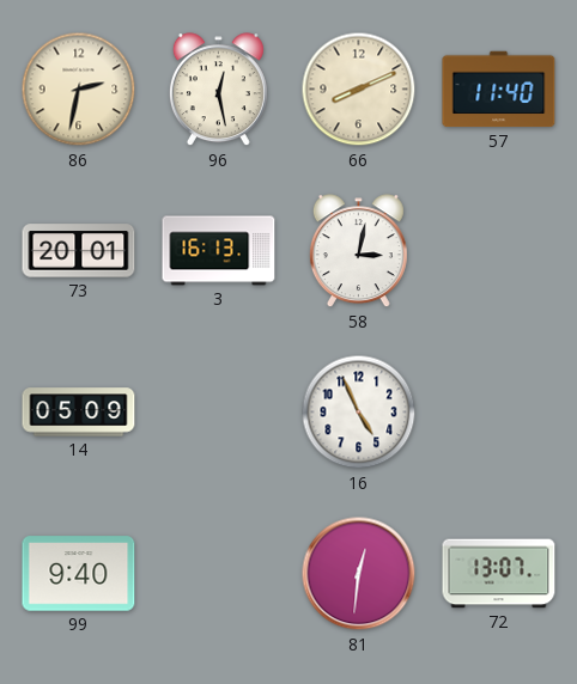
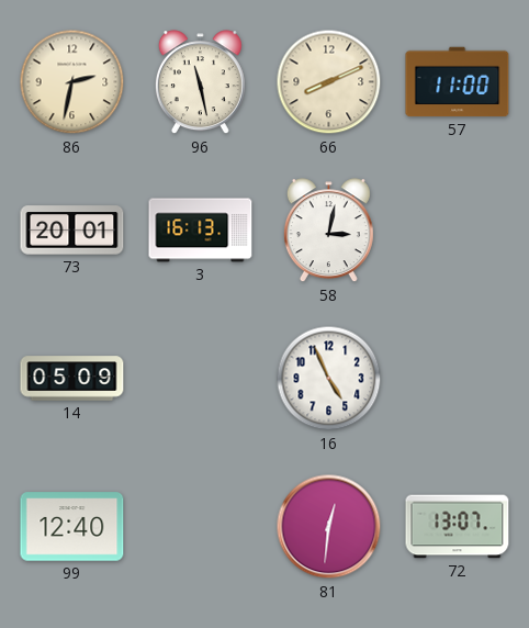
96: 12:28 -> 11:28
57: 11:40 -> 11:00
99: 9:40 -> 12:40
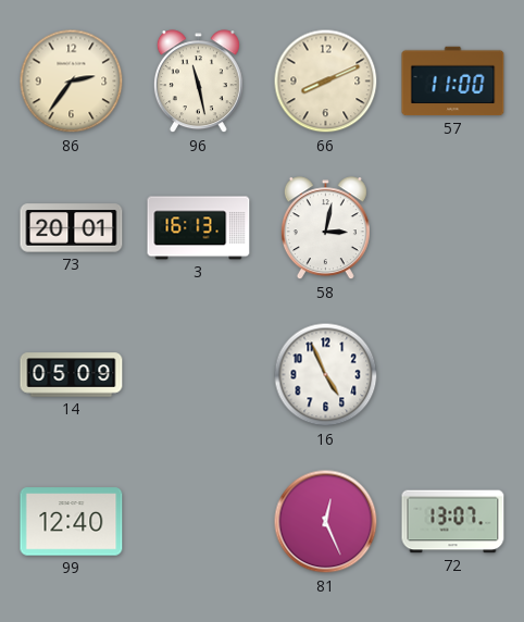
86: 2:32 -> 2:36
81: 12:31 -> 12:26
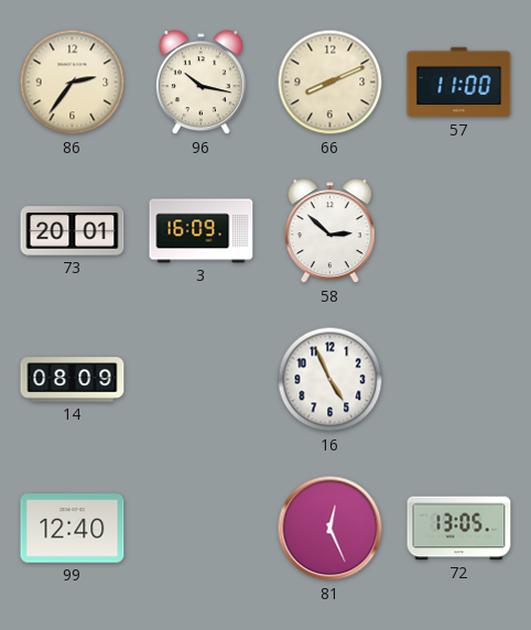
96: 11:28 -> 10:17
3: 16:13 -> 16:09
58: 3:02 -> 2:52
14: 05:09 -> 08:09
72: 13:07 -> 13:05
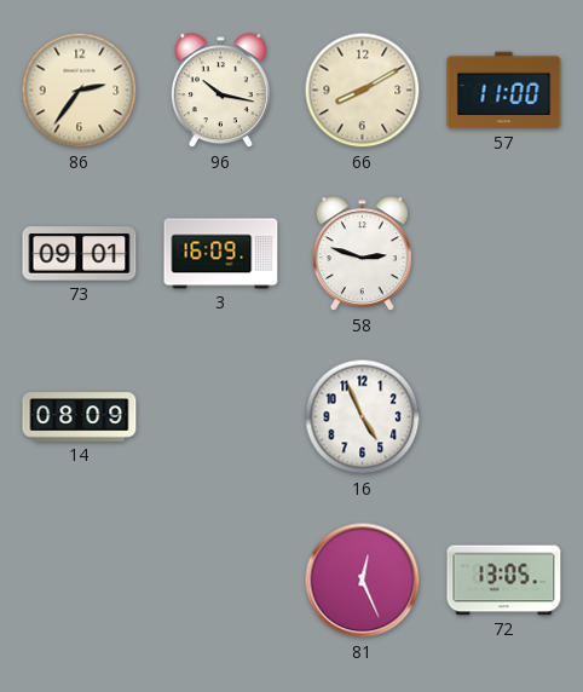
66: 8:11 -> 8:10
73: 20:01 -> 09:01
58: 2:52 -> 2:48
99: 12:40 -> none
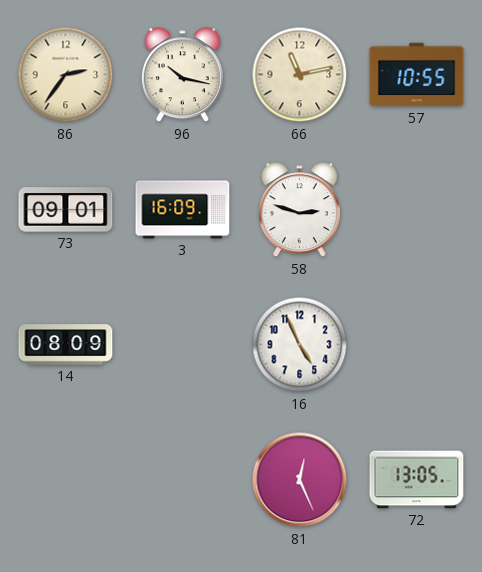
66: 8:10 -> 11:13
57: 11:00 -> 10:55
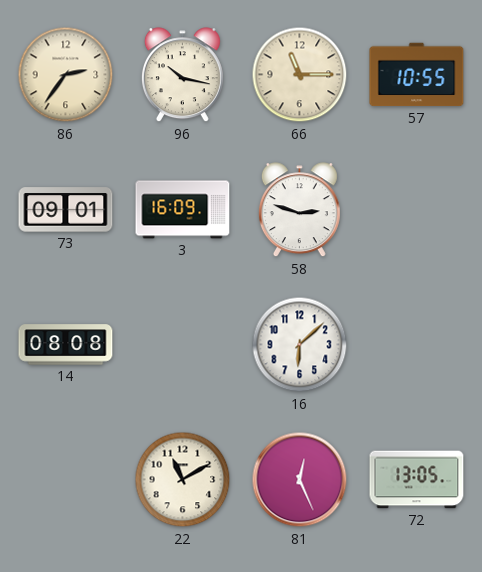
66: 11:13 -> 11:15
14: 08:09 -> 08:08
16: 4:56 -> 6:08
22: none -> 11:10
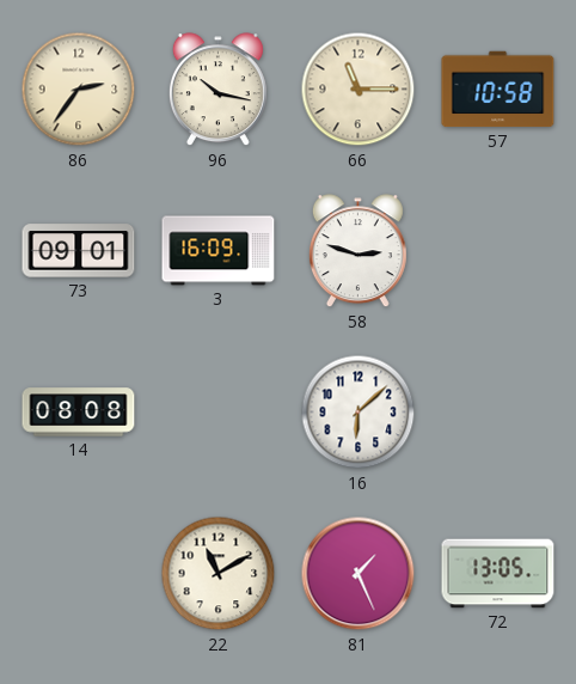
57: 10:55 -> 10:58
81: 12:26 -> 1:26
